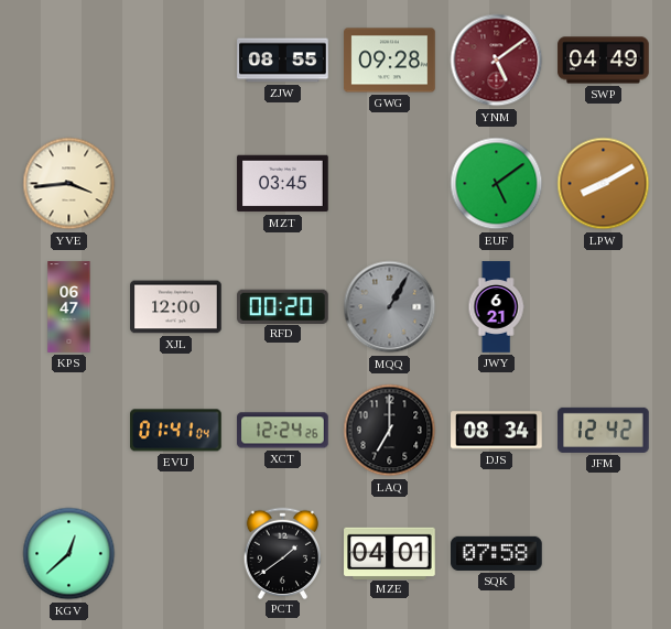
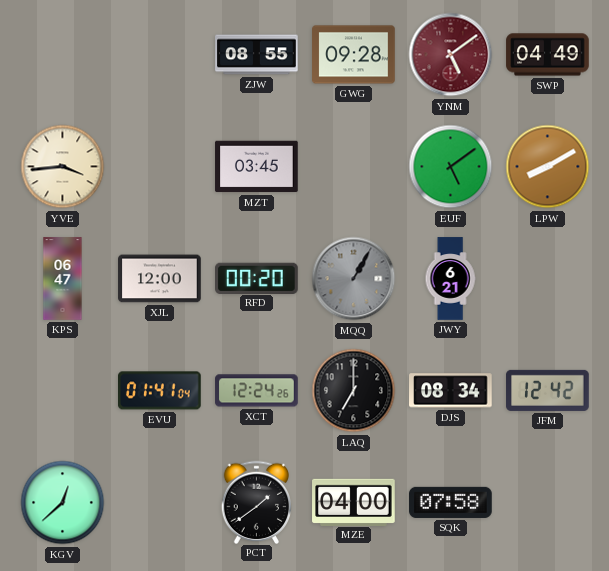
MZE: 04:01 -> 04:00
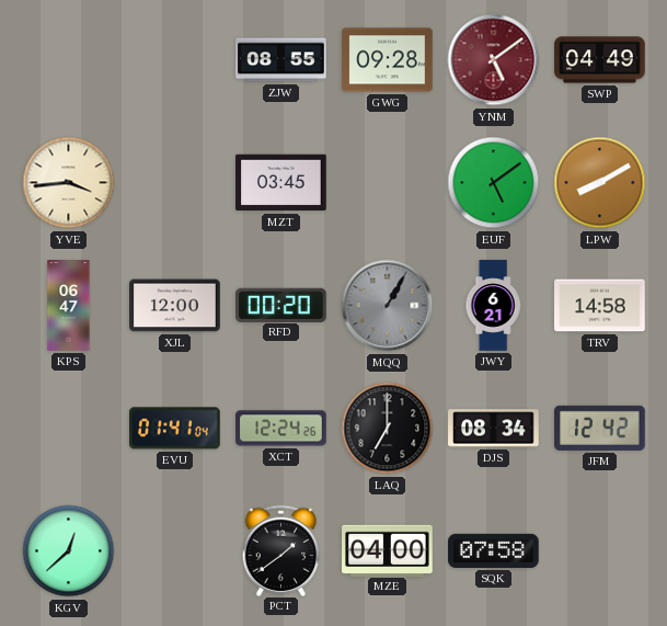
TRV: none -> 14:58
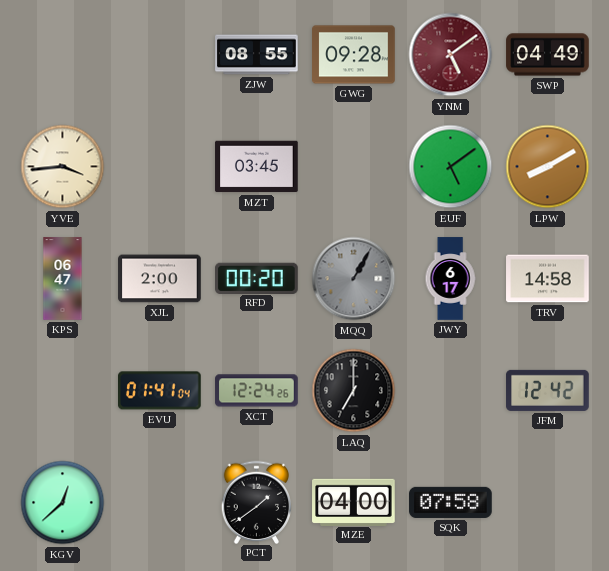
XJL: 12:00 -> 2:00
JWY: 6:21 -> 6:17
DJS: 08:34 -> none
